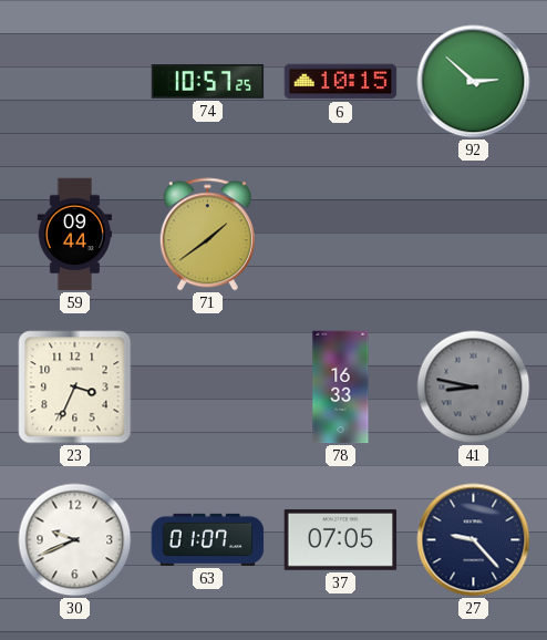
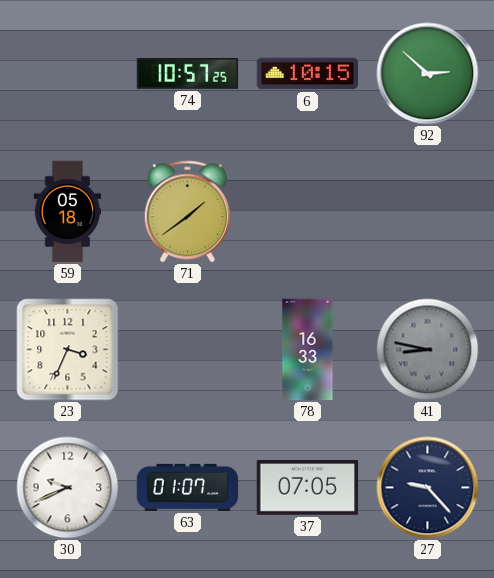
59: 09:44 -> 05:18
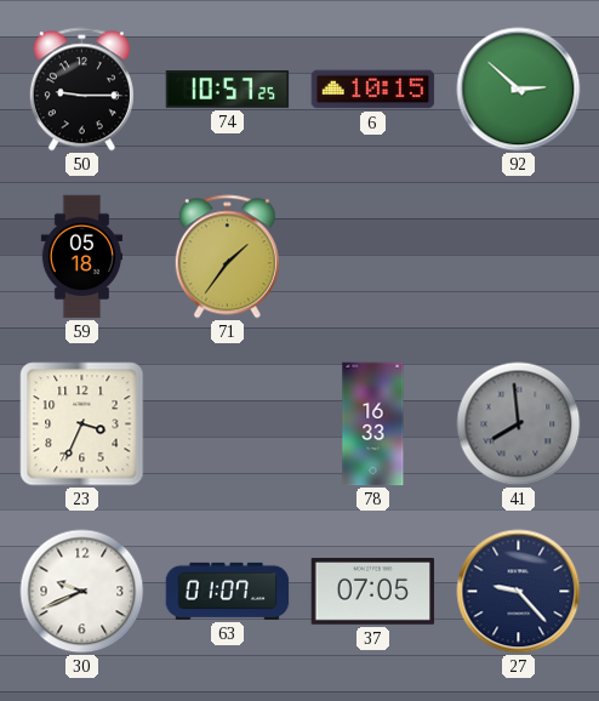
50: none -> 9:15
71: 1:39 -> 1:36
41: 8:47 -> 7:59
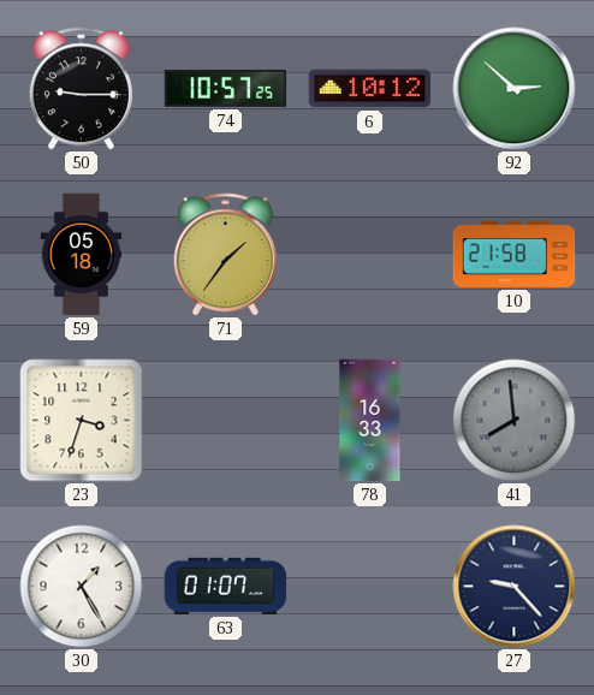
6: 10:15 -> 10:12
10: none -> 21:58
23: 3:34 -> 3:33
30: 9:41 -> 1:25
37: 07:05 -> none
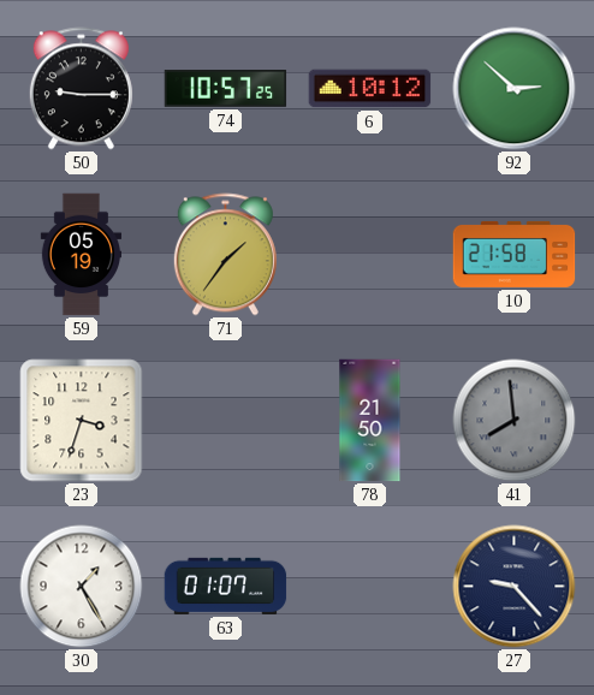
59: 05:18 -> 05:19
78: 16:33 -> 21:50
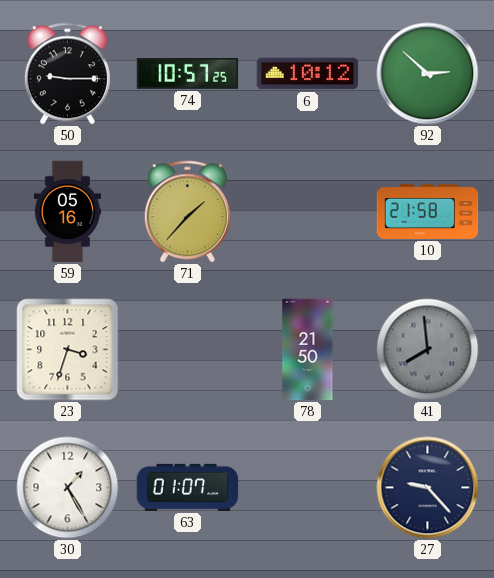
59: 05:19 -> 05:16
71: 1:36 -> 1:37
